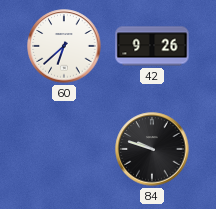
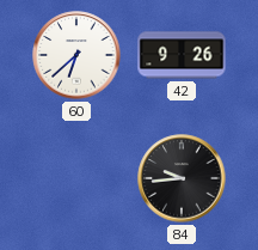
84: 9:48 -> 9:44
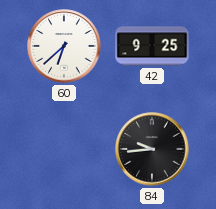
42: 9:26 -> 9:25
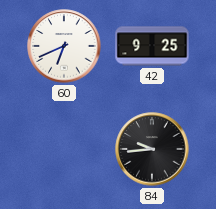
60: 6:38 -> 6:41
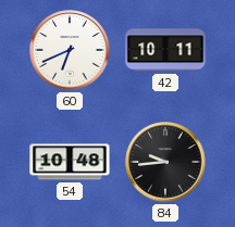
42: 9:25 -> 10:11
54: none -> 10:48
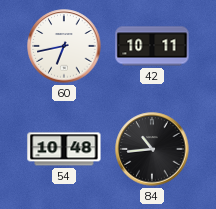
60: 6:41 -> 6:43
84: 9:44 -> 10:44
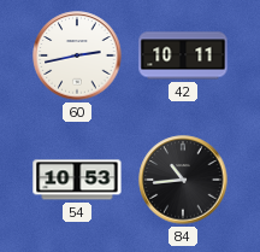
60: 6:43 -> 2:43
54: 10:48 -> 10:53
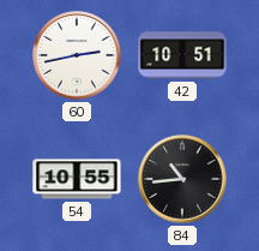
42: 10:11 -> 10:51
54: 10:53 -> 10:55
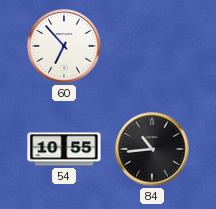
60: 2:43 -> 6:53
42: 10:51 -> none
